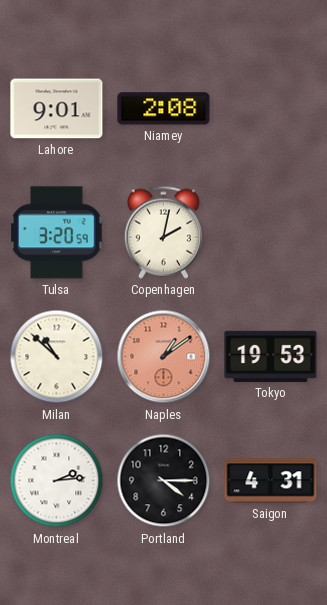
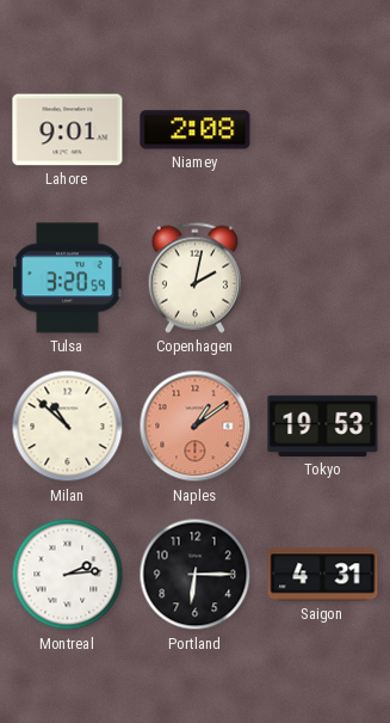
Portland: 4:15 -> 6:15
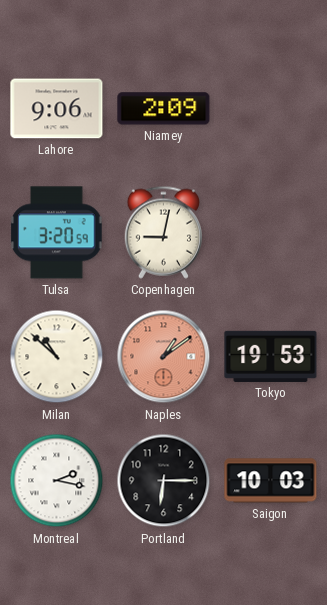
Lahore: 9:01 -> 9:06
Niamey: 2:08 -> 2:09
Copenhagen: 2:02 -> 9:02
Montreal: 2:14 -> 2:17
Saigon: 4:31 -> 10:03
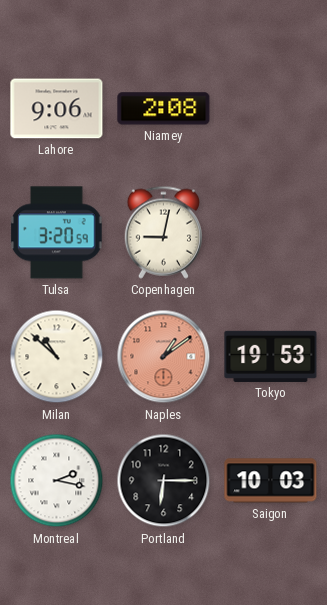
Niamey: 2:09 -> 2:08
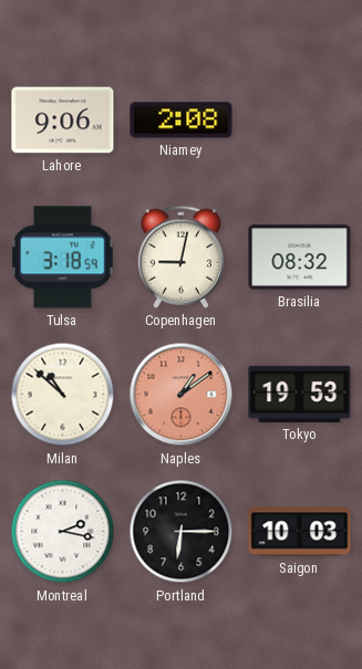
Tulsa: 3:20 -> 3:18
Brasilia: none -> 08:32
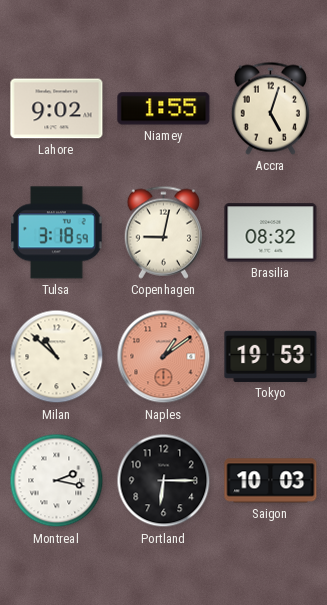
Lahore: 9:06 -> 9:02
Niamey: 2:08 -> 1:55
Accra: none -> 5:03
